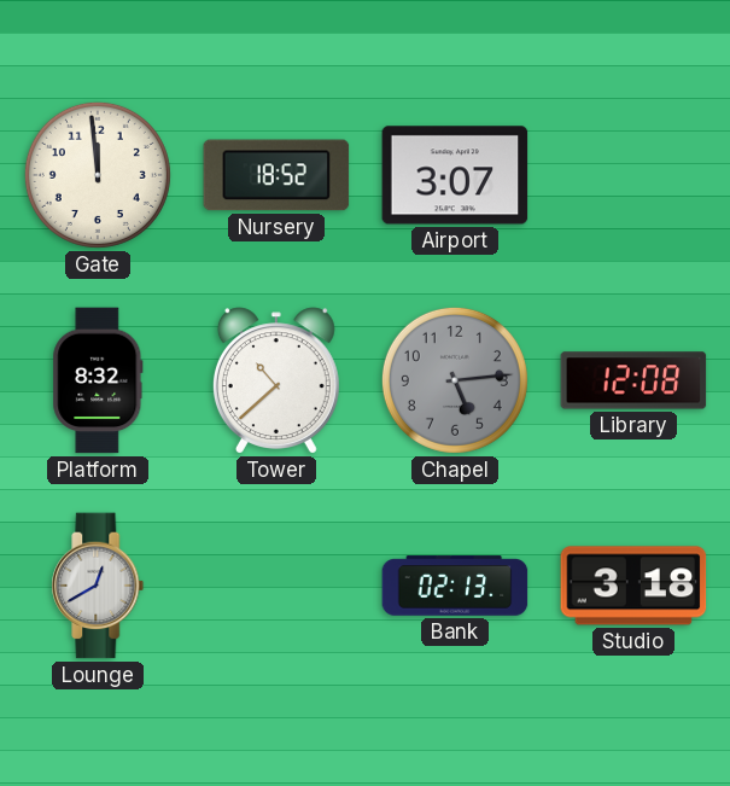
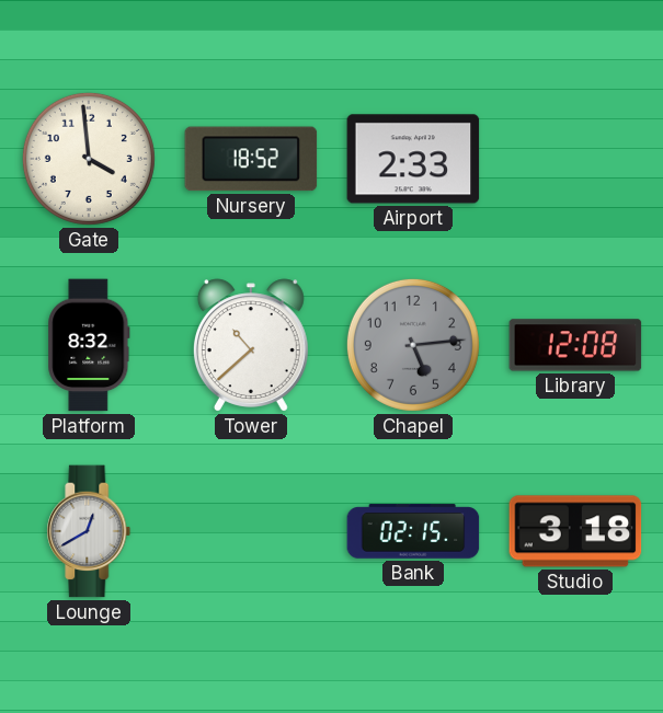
Gate: 11:59 -> 3:59
Airport: 3:07 -> 2:33
Bank: 02:13 -> 02:15
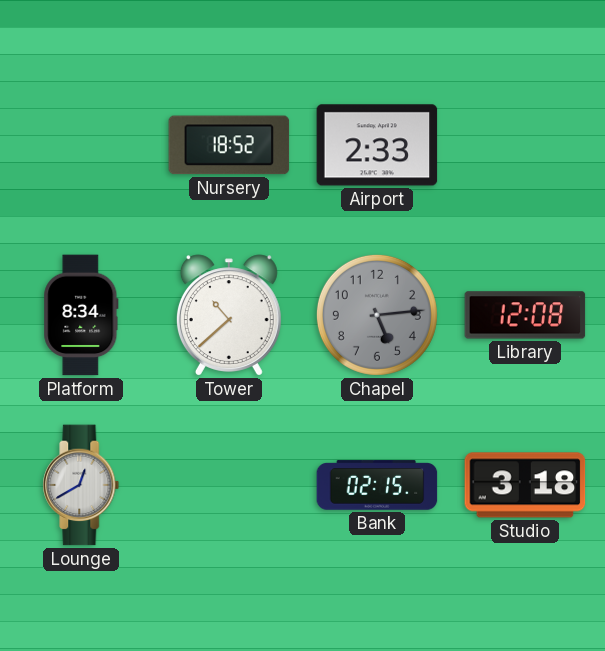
Gate: 3:59 -> none
Platform: 8:32 -> 8:34
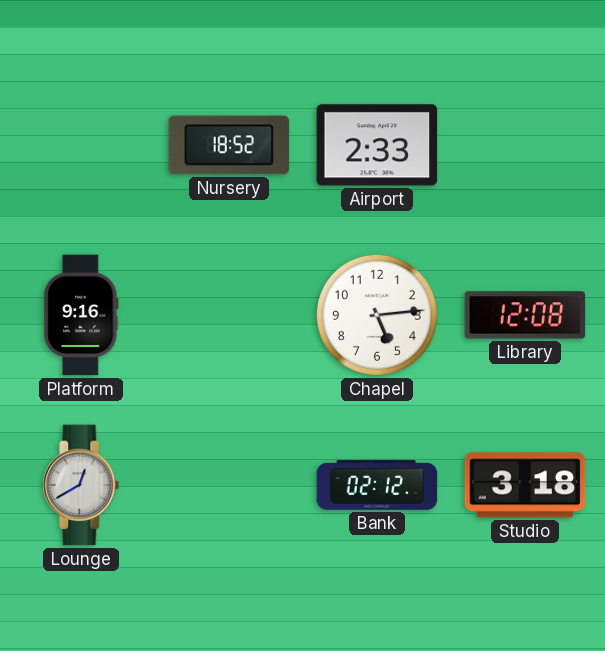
Platform: 8:34 -> 9:16
Tower: 10:38 -> none
Chapel dial: grey -> white
Bank: 02:15 -> 02:12
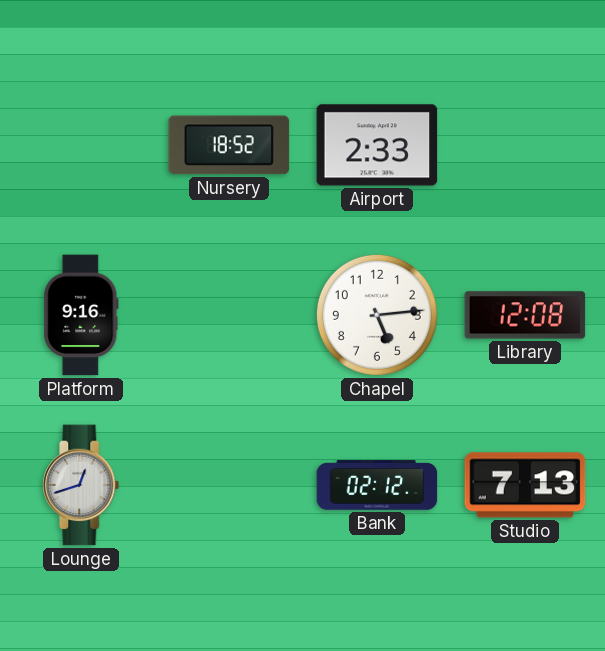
Lounge: 12:40 -> 12:42
Studio: 3:18 -> 7:13
